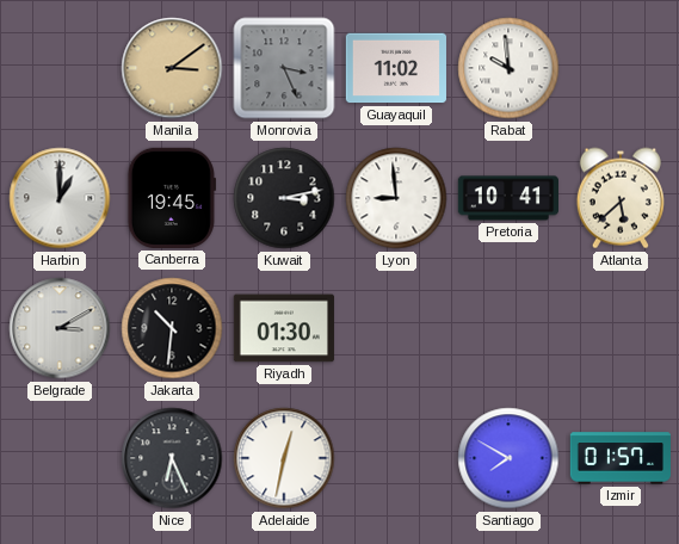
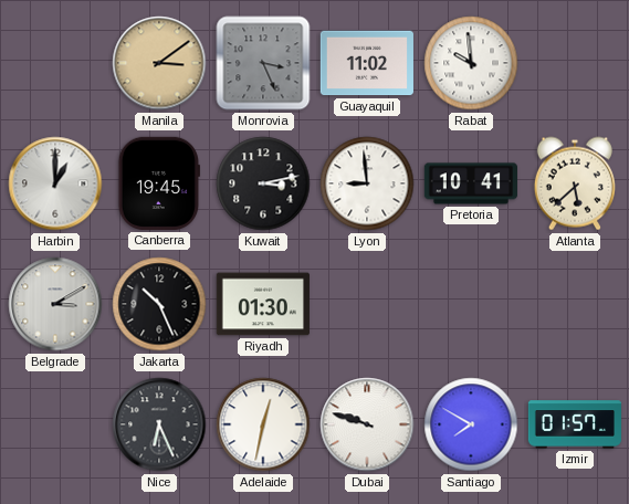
Jakarta: 10:31 -> 10:26
Dubai: none -> 9:48
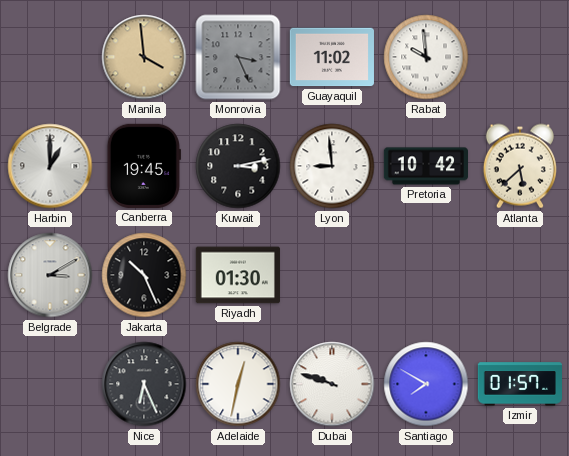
Manila: 3:09 -> 3:59
Pretoria: 10:41 -> 10:42
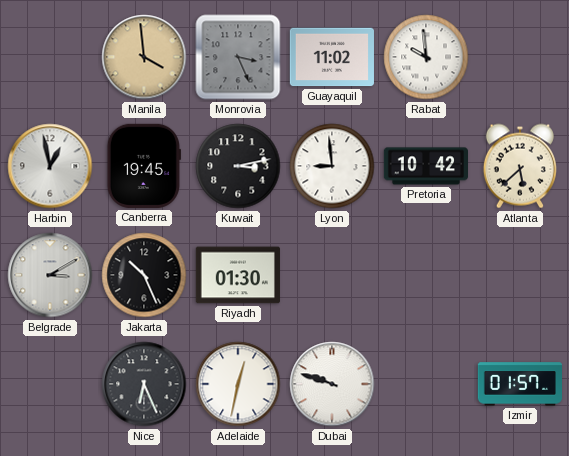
Harbin: 1:00 -> 12:58
Santiago: 7:50 -> none
